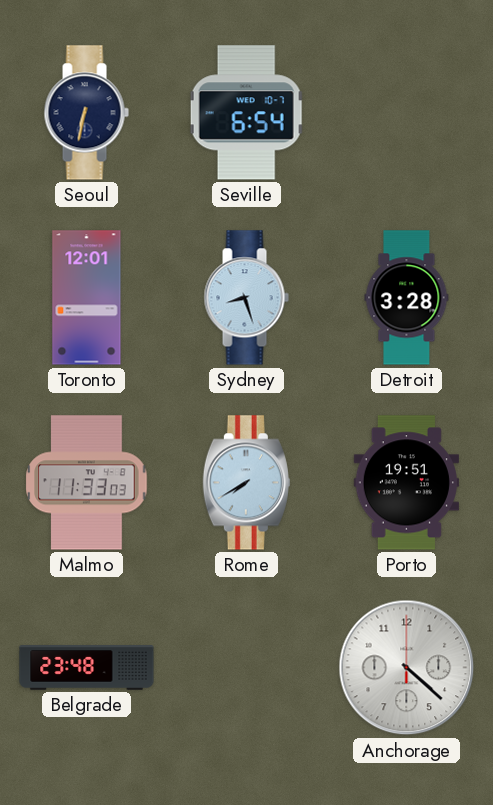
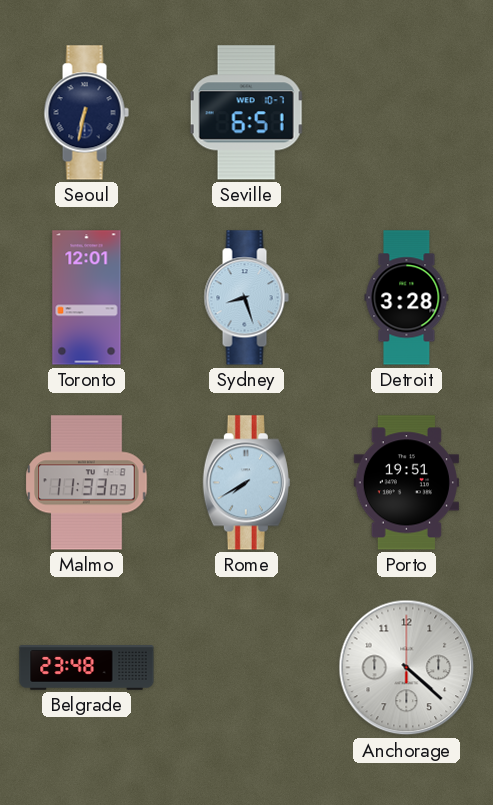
Seville: 6:54 -> 6:51
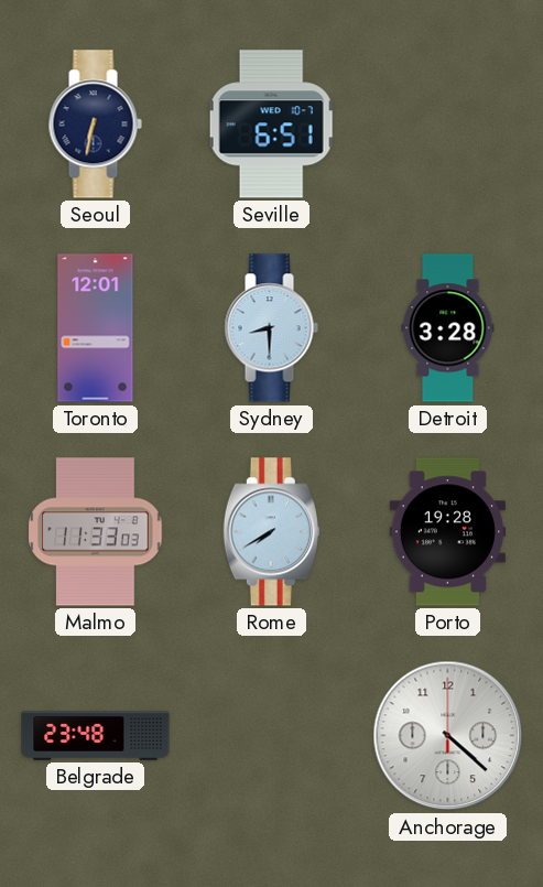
Sydney: 8:27 -> 8:30
Porto: 19:51 -> 19:28
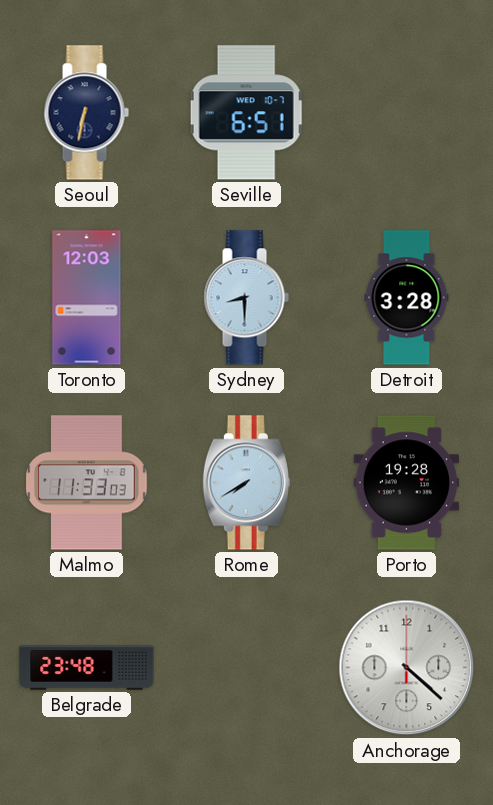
Toronto: 12:01 -> 12:03
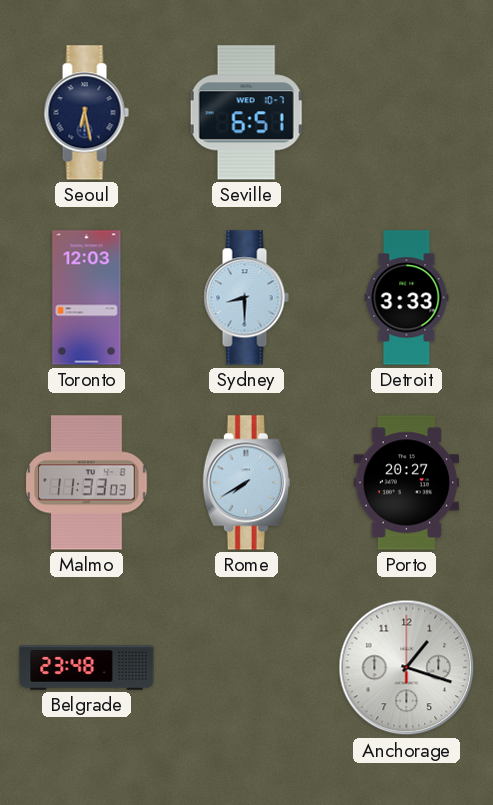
Seoul: 6:32 -> 6:28
Detroit: 3:28 -> 3:33
Porto: 19:28 -> 20:27
Anchorage: 4:22 -> 1:18
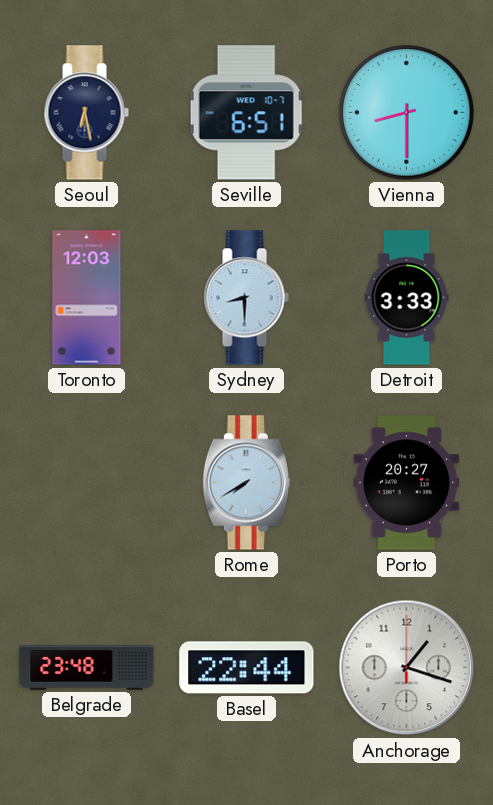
Vienna: none -> 8:30
Malmo: 11:33 -> none
Basel: none -> 22:44
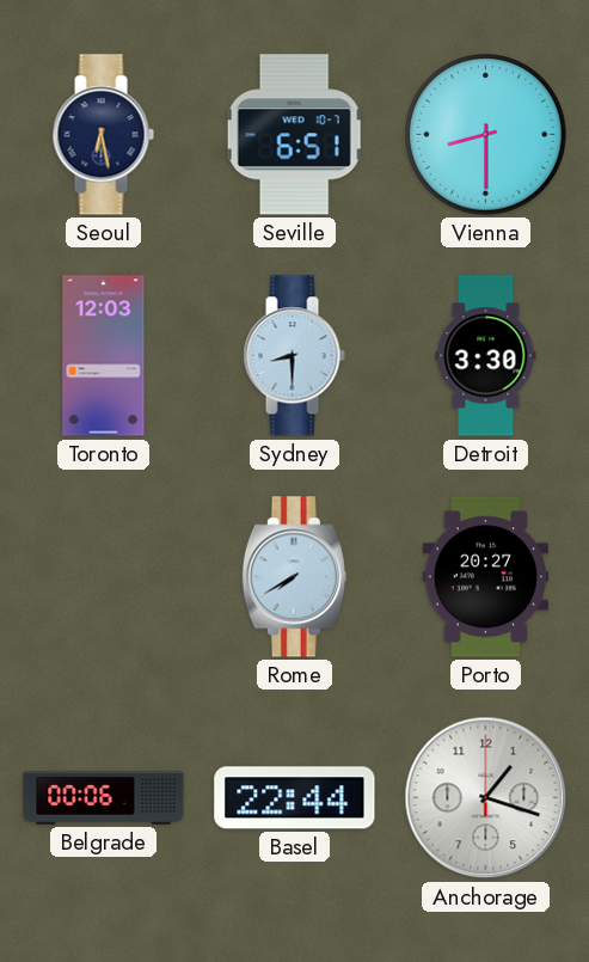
Detroit: 3:33 -> 3:30
Belgrade: 23:48 -> 00:06
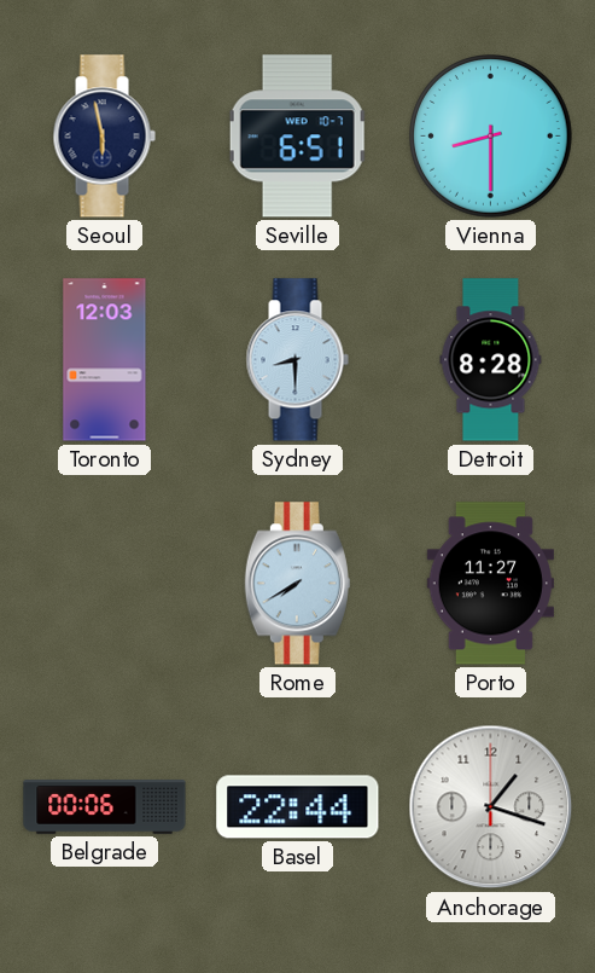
Seoul: 6:28 -> 5:58
Detroit: 3:30 -> 8:28
Porto: 20:27 -> 11:27
